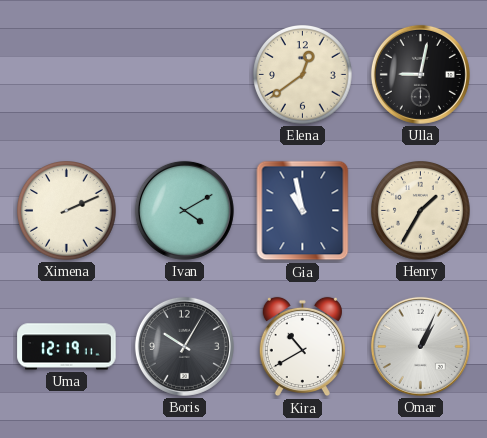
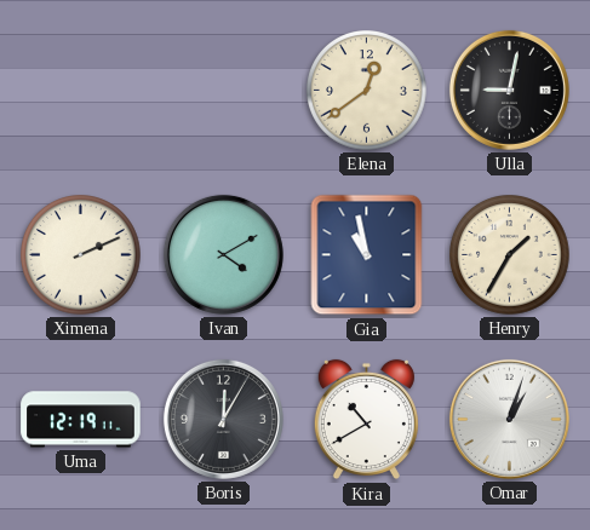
Boris: 10:05 -> 12:05
Omar: 1:04 -> 1:03
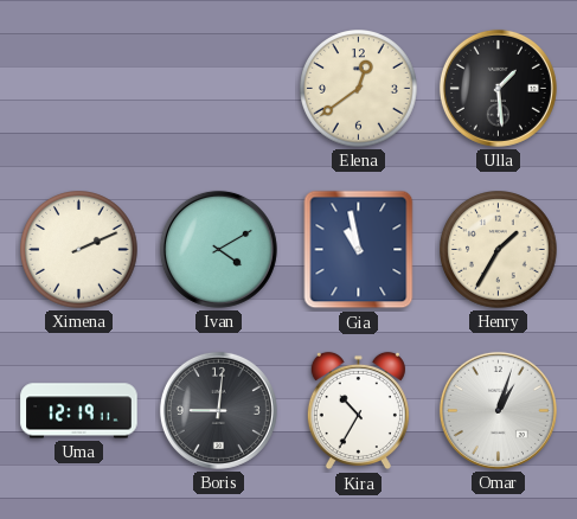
Ulla: 9:02 -> 1:29
Boris: 12:05 -> 9:01
Kira: 10:40 -> 10:35
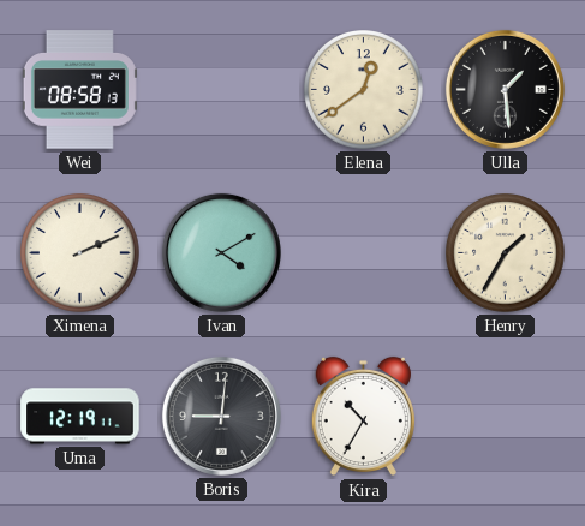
Wei: none -> 08:58
Gia: 10:58 -> none
Omar: 1:03 -> none
